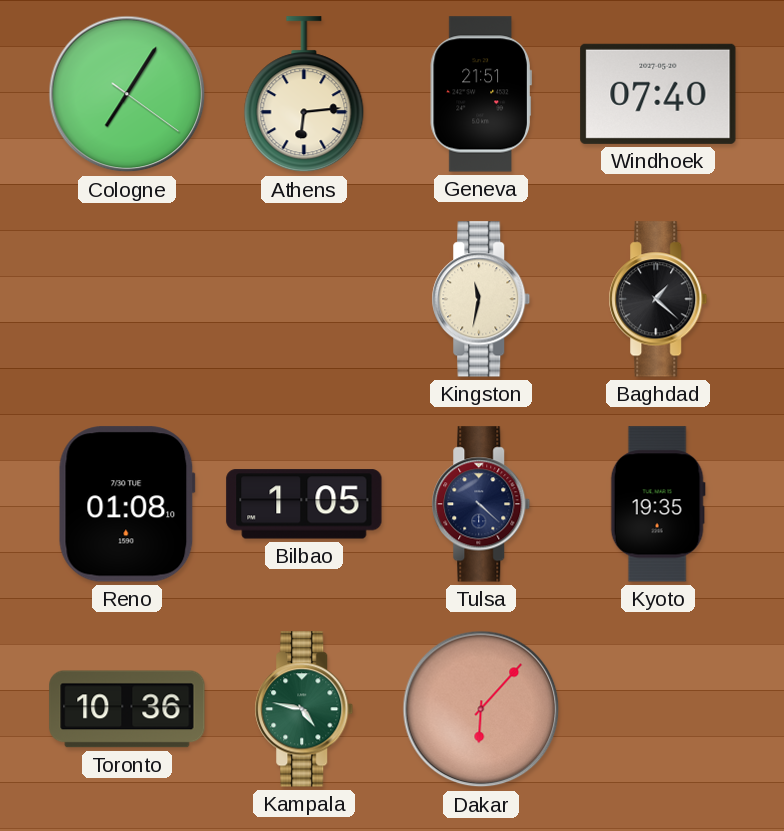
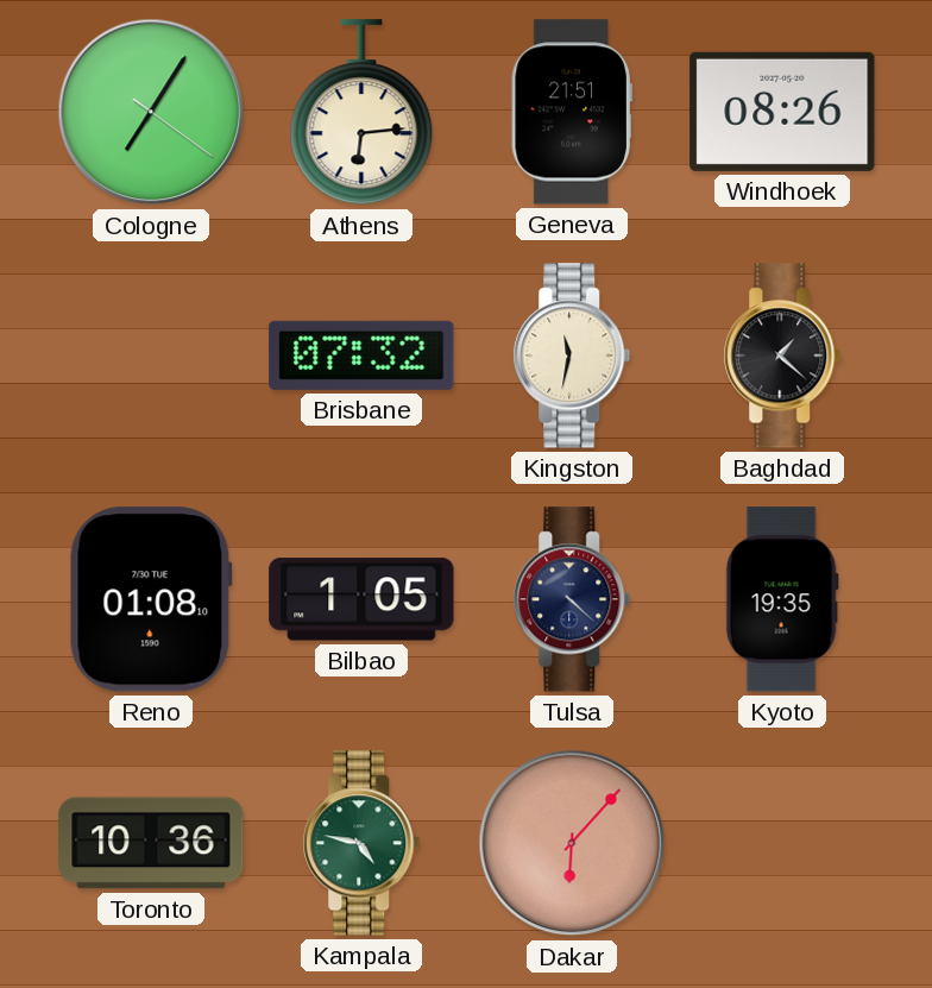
Windhoek: 07:40 -> 08:26
Brisbane: none -> 07:32
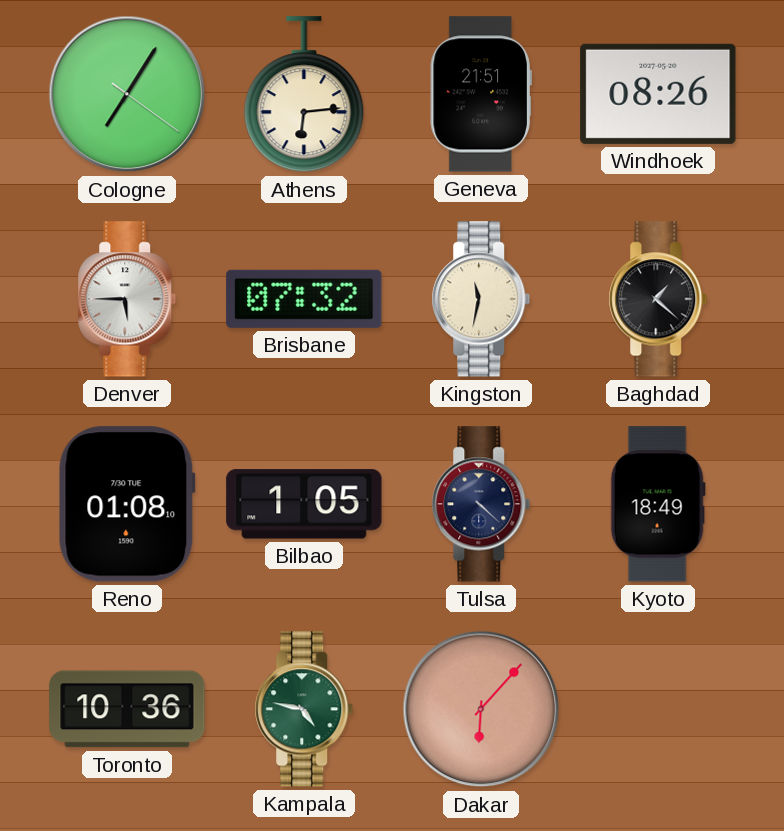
Denver: none -> 5:45
Kyoto: 19:35 -> 18:49
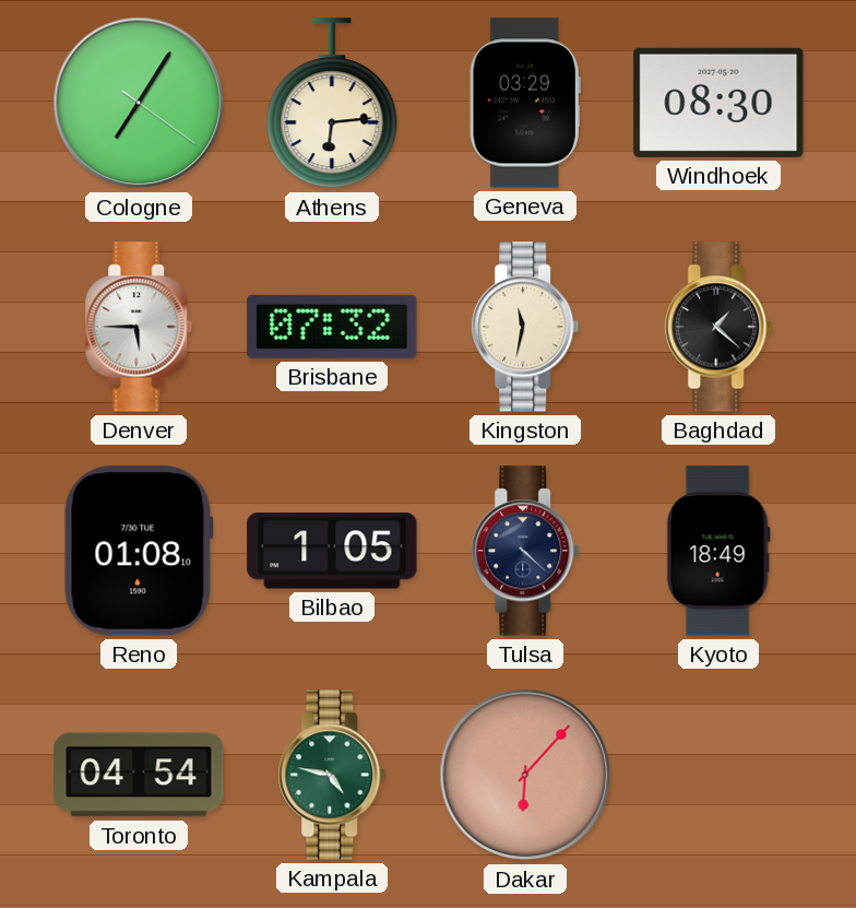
Geneva: 21:51 -> 03:29
Windhoek: 08:26 -> 08:30
Toronto: 10:36 -> 04:54
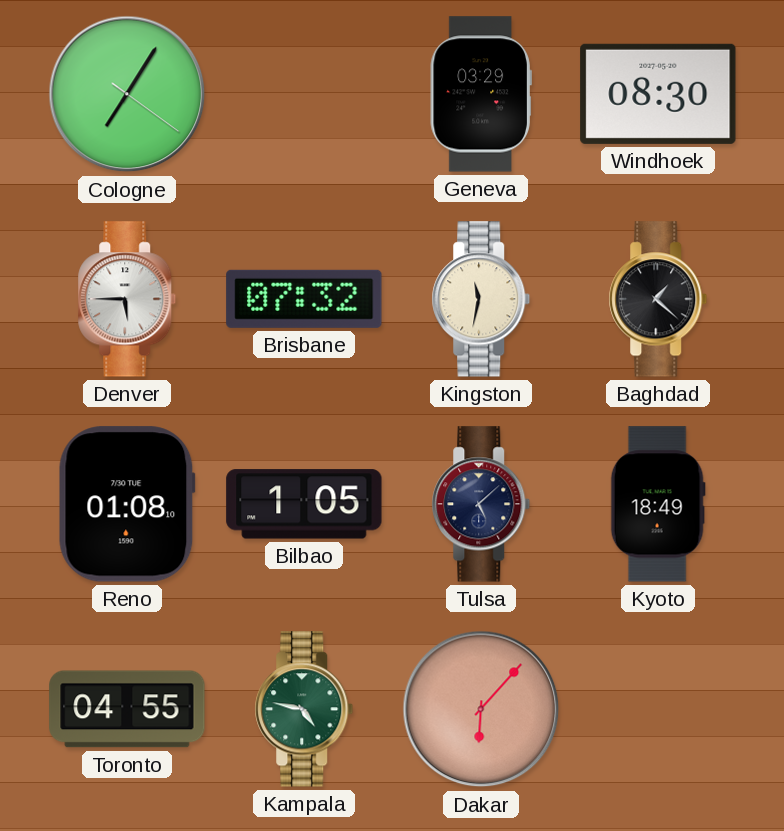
Athens: 6:14 -> none
Tulsa: 4:22 -> 5:08
Toronto: 04:54 -> 04:55
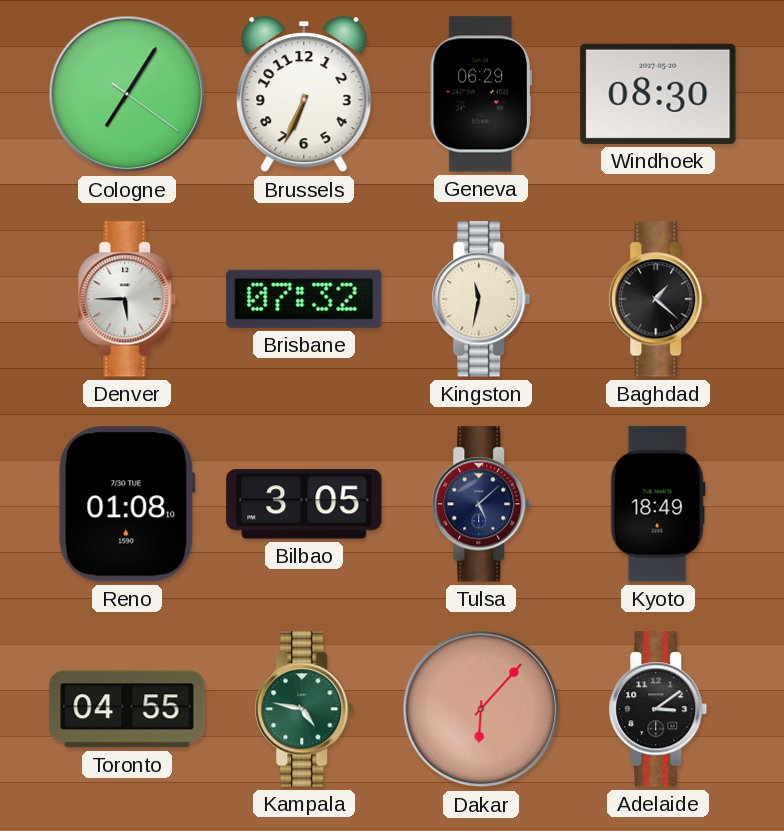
Brussels: none -> 6:34
Geneva: 03:29 -> 06:29
Bilbao: 1:05 -> 3:05
Adelaide: none -> 3:09
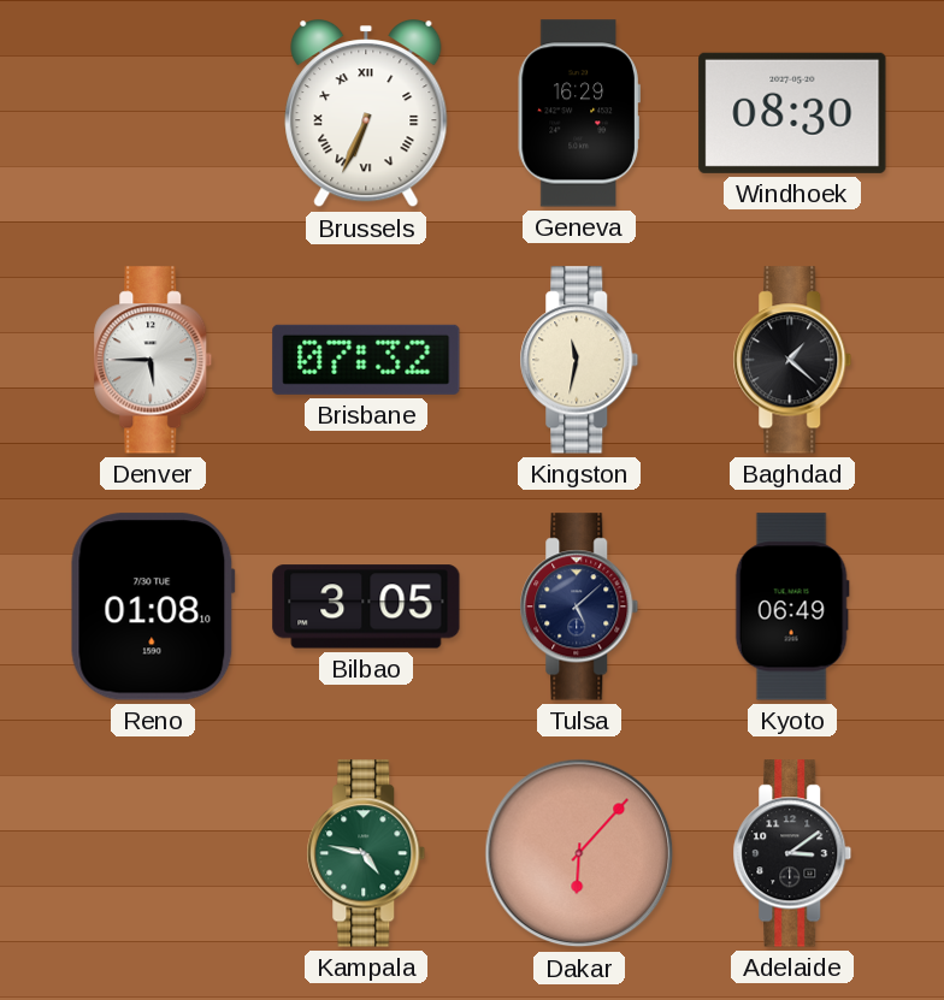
Cologne: 7:05 -> none
Brussels numerals: Arabic -> Roman
Geneva: 06:29 -> 16:29
Kyoto: 18:49 -> 06:49
Toronto: 04:55 -> none
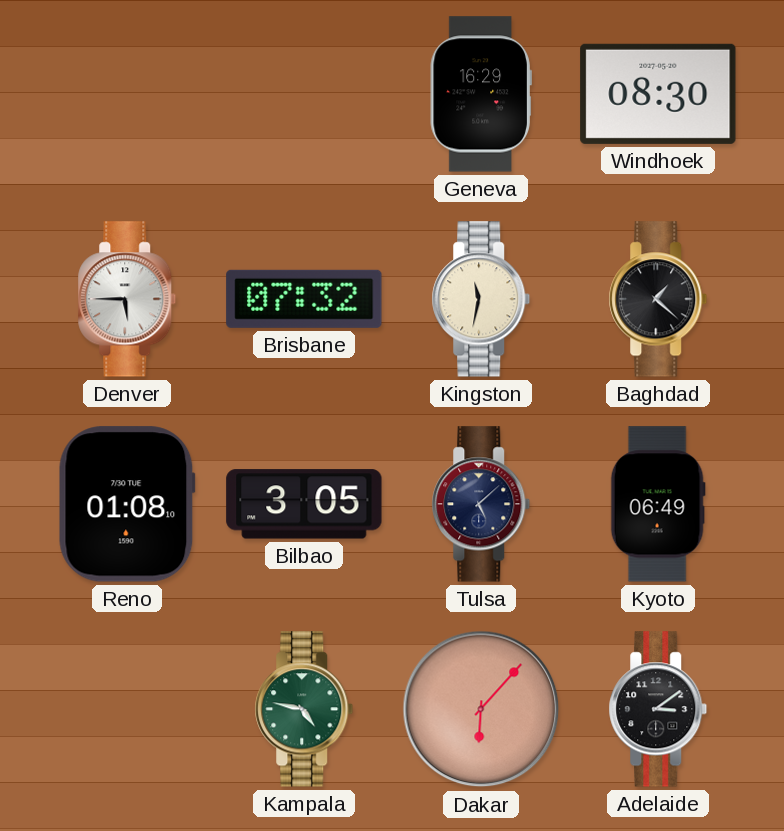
Brussels: 6:34 -> none
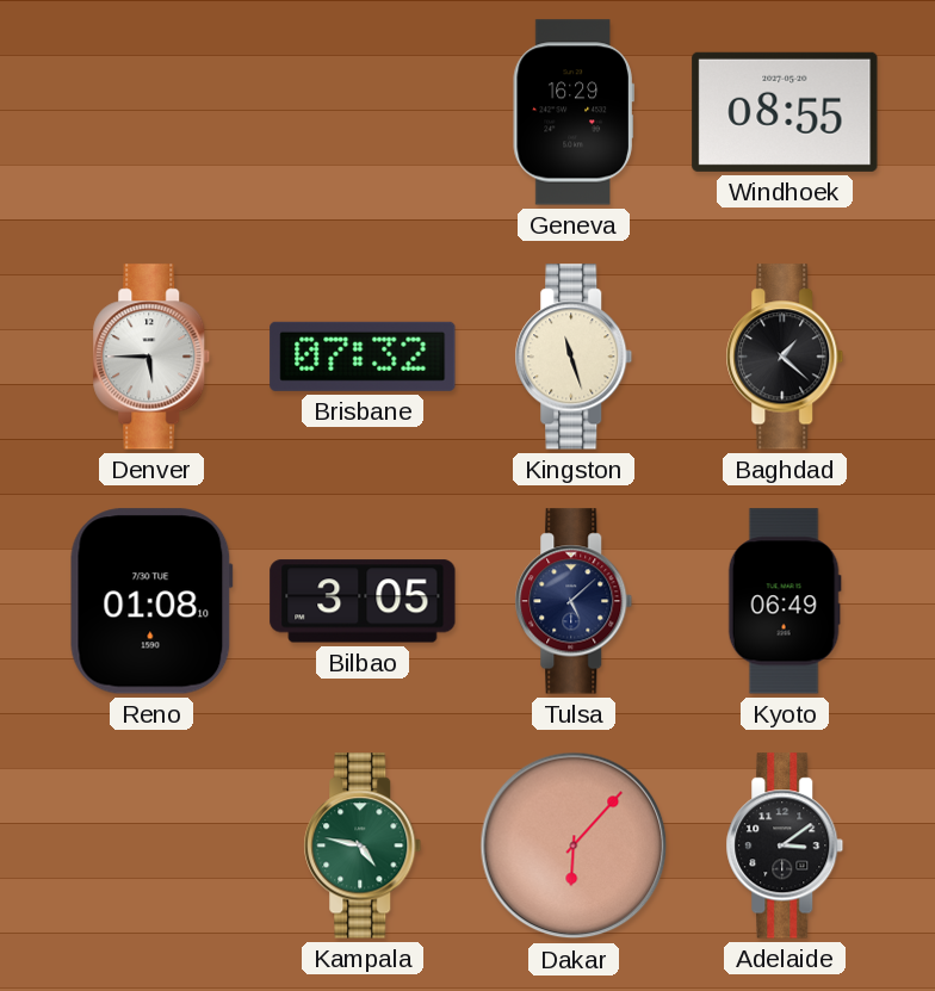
Windhoek: 08:30 -> 08:55
Kingston: 11:32 -> 11:27
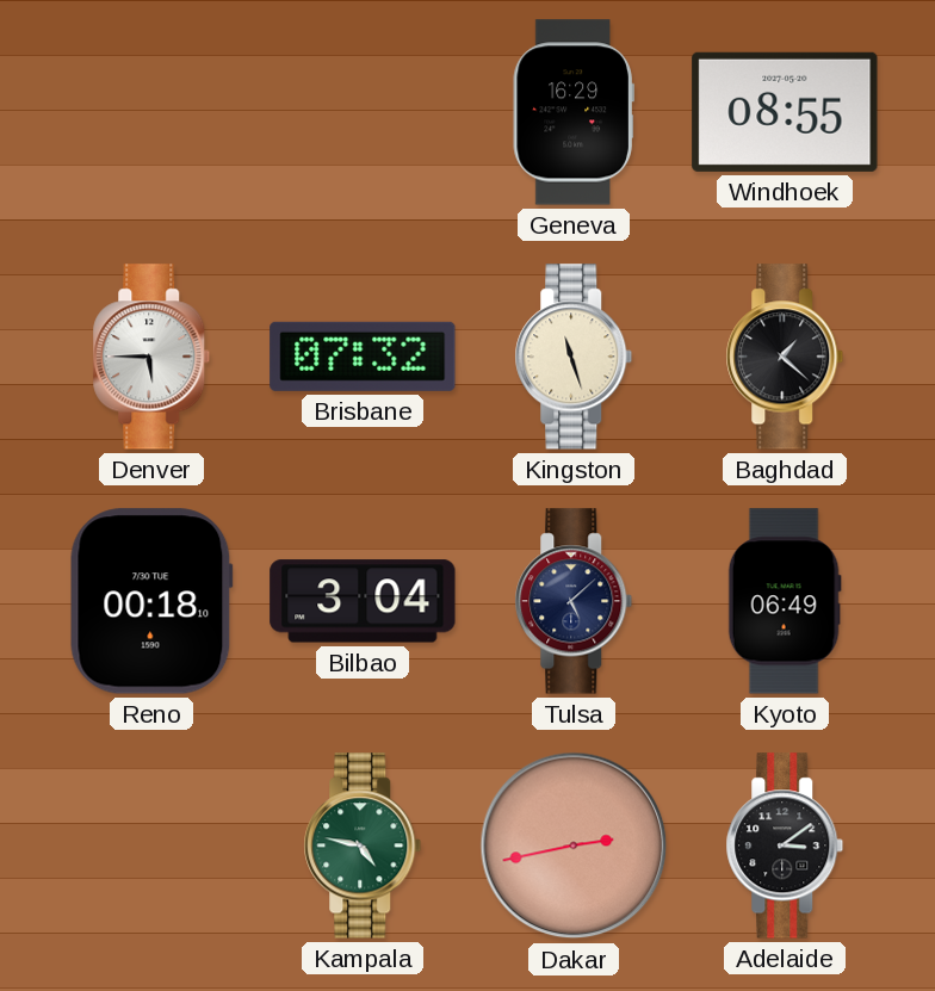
Reno: 01:08 -> 00:18
Bilbao: 3:05 -> 3:04
Dakar: 6:07 -> 2:43
